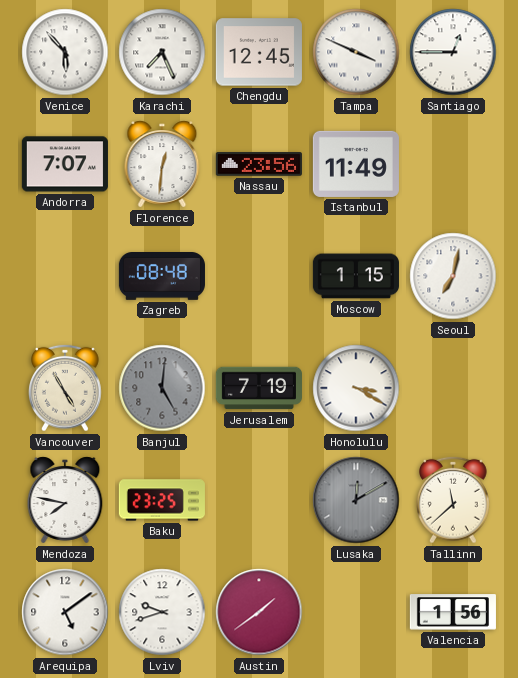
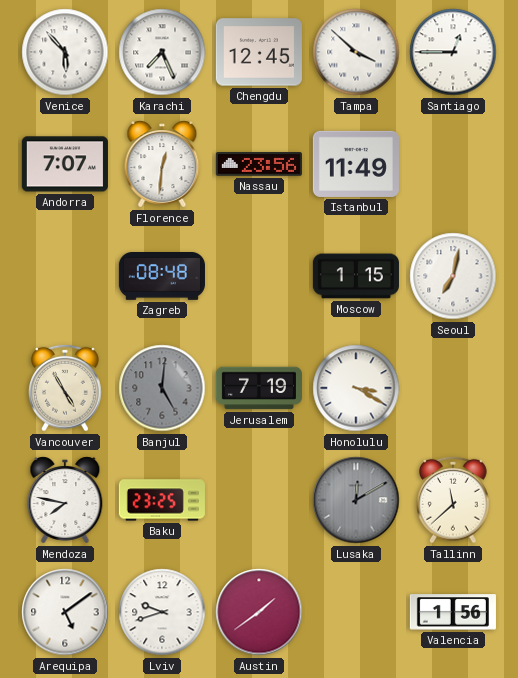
Tampa: 3:49 -> 3:52
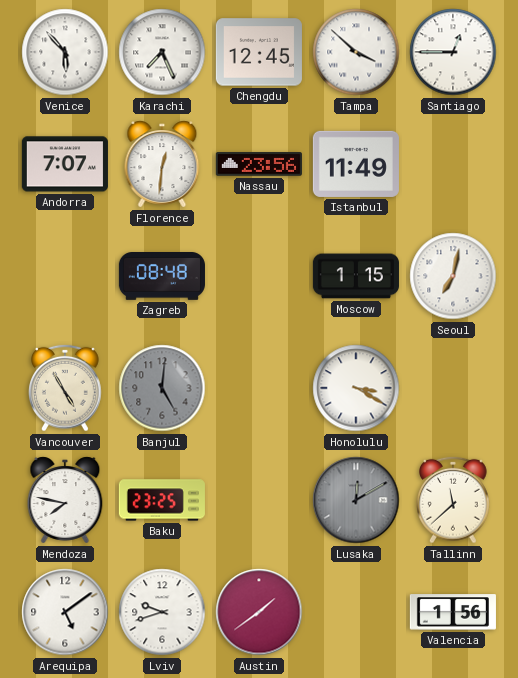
Jerusalem: 7:19 -> none
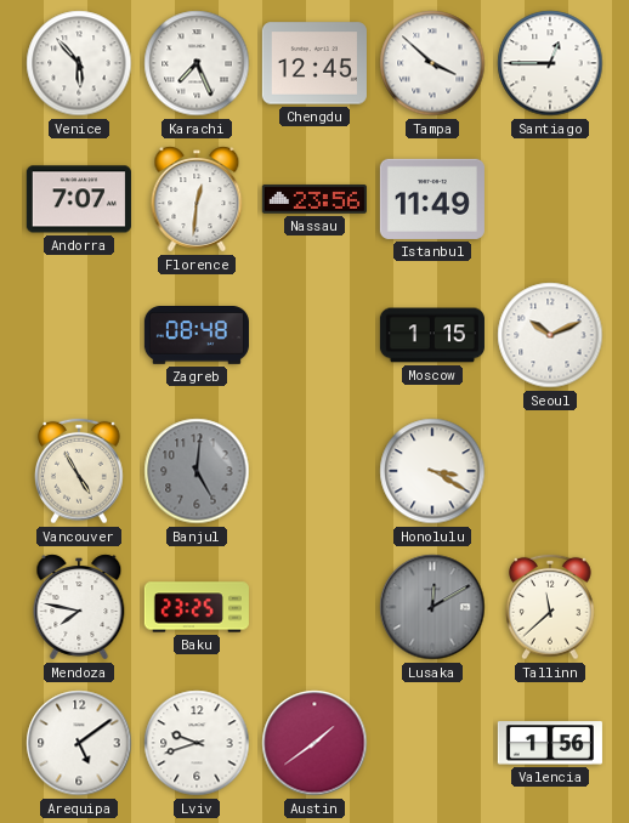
Seoul: 7:02 -> 10:11
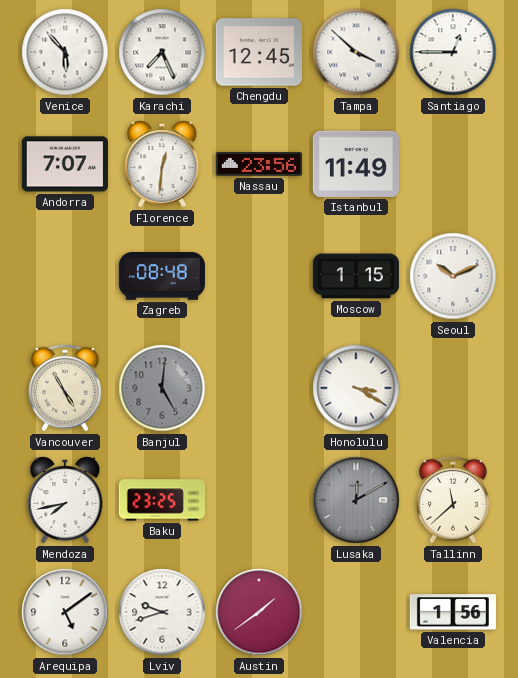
Mendoza: 7:47 -> 7:43
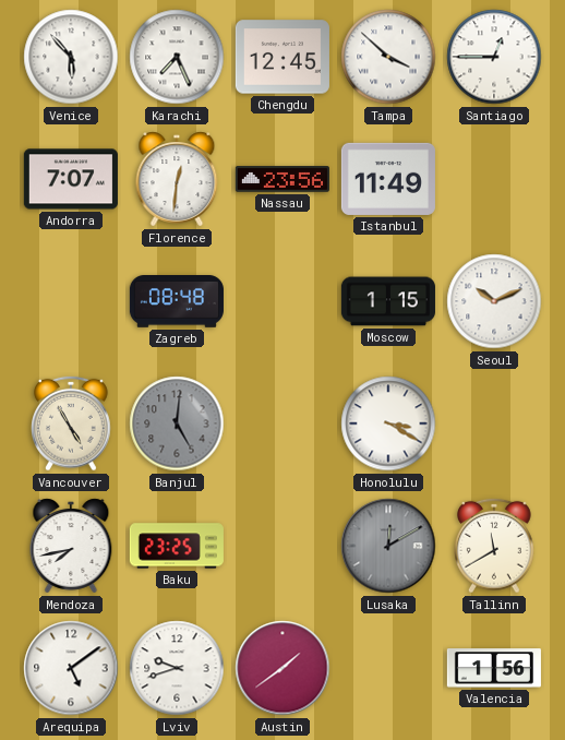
Tallinn: 11:38 -> 11:40
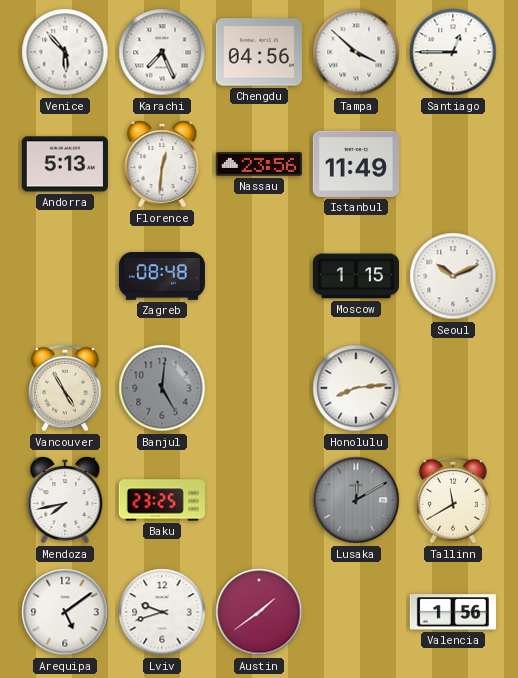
Chengdu: 12:45 -> 04:56
Andorra: 7:07 -> 5:13
Honolulu: 3:20 -> 8:14
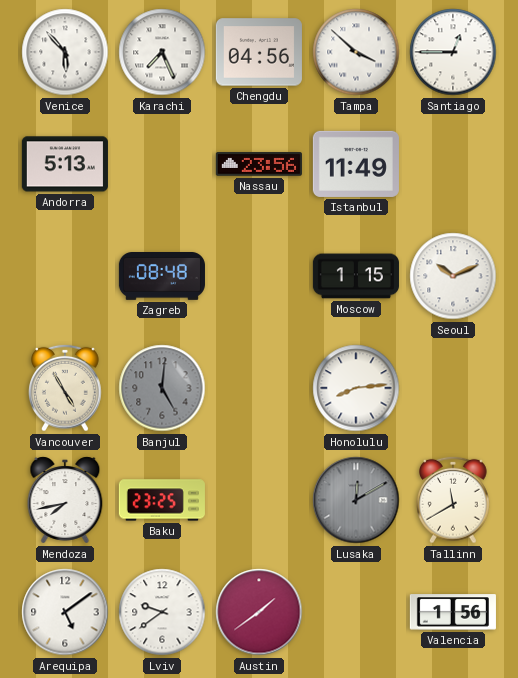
Florence: 12:31 -> none
Lviv: 9:42 -> 9:39
